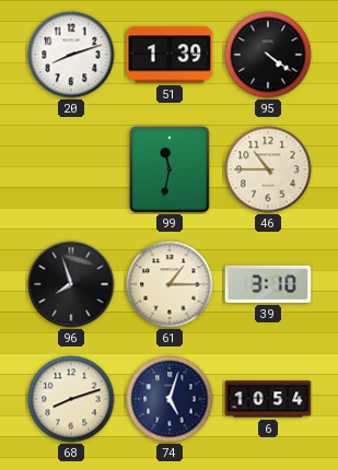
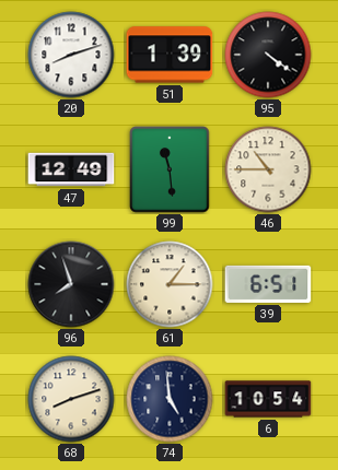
47: none -> 12:49
99: 11:32 -> 11:29
39: 3:10 -> 6:51
74: 5:03 -> 4:59
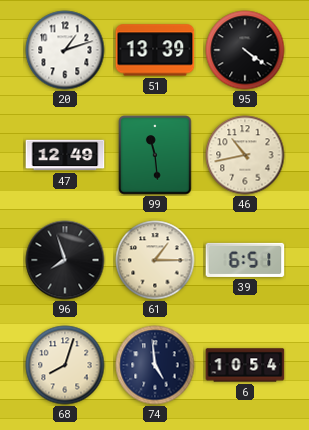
20: 8:12 -> 1:12
51: 1:39 -> 13:39
46: 10:45 -> 10:43
68: 8:12 -> 8:03
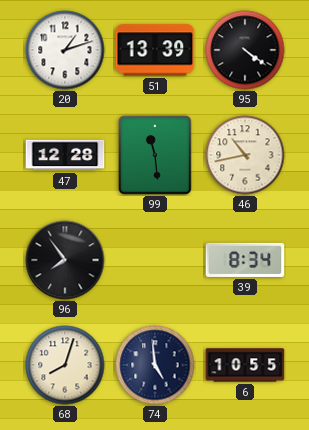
47: 12:49 -> 12:28
96: 7:57 -> 7:54
61: 1:15 -> none
39: 6:51 -> 8:34
6: 10:54 -> 10:55
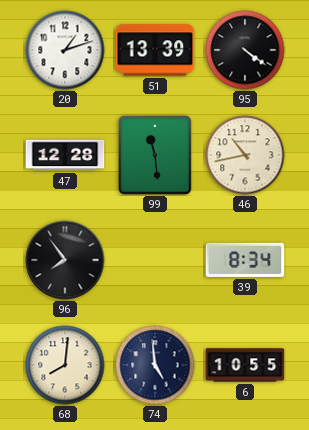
68: 8:03 -> 8:01
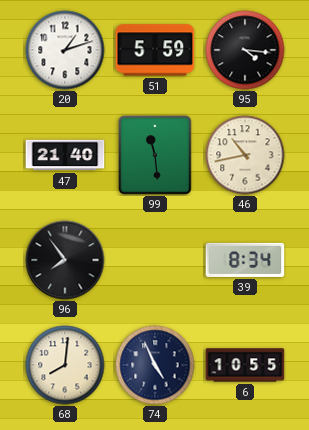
51: 13:39 -> 5:59
95: 4:21 -> 4:16
47: 12:28 -> 21:40
74: 4:59 -> 4:56
